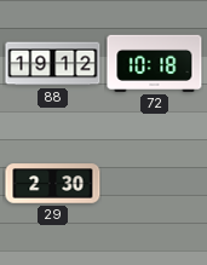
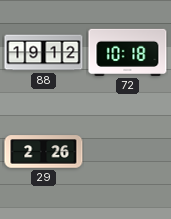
29: 2:30 -> 2:26
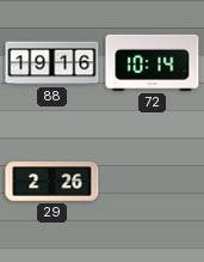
88: 19:12 -> 19:16
72: 10:18 -> 10:14
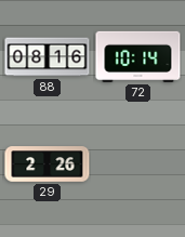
88: 19:16 -> 08:16
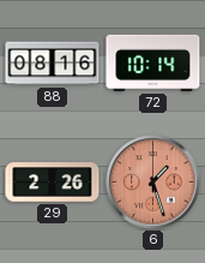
6: none -> 1:27
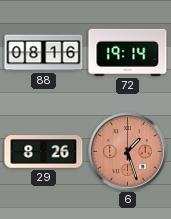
72: 10:14 -> 19:14
29: 2:26 -> 8:26
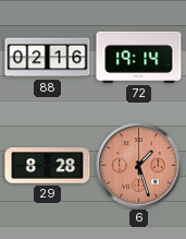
88: 08:16 -> 02:16
29: 8:26 -> 8:28
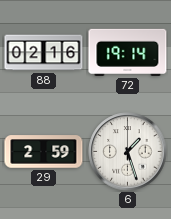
29: 8:28 -> 2:59
6 dial: salmon -> white
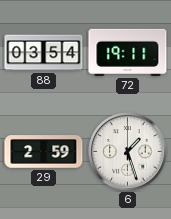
88: 02:16 -> 03:54
72: 19:14 -> 19:11
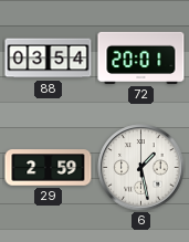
72: 19:11 -> 20:01
6: 1:27 -> 1:28
